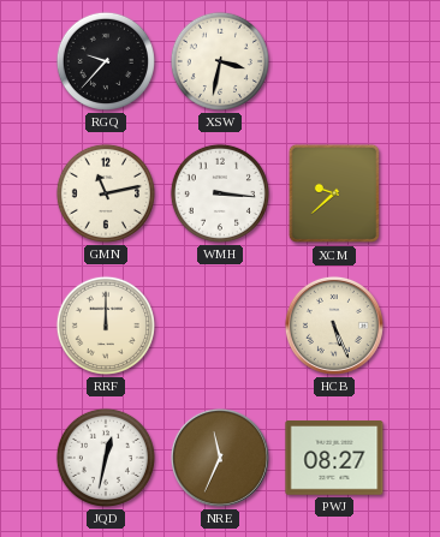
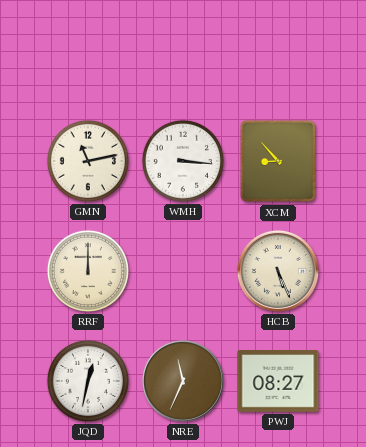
RGQ: 9:37 -> none
XSW: 3:32 -> none
XCM: 9:38 -> 8:53
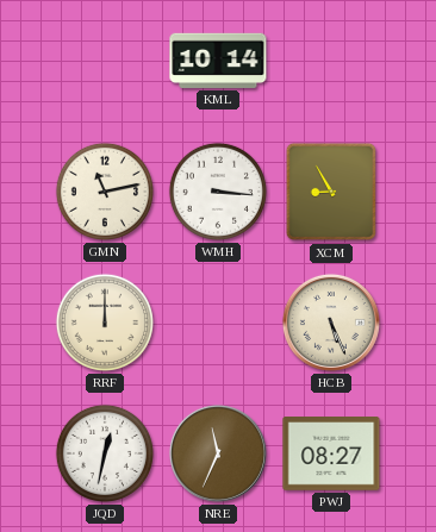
KML: none -> 10:14
XCM: 8:53 -> 8:55
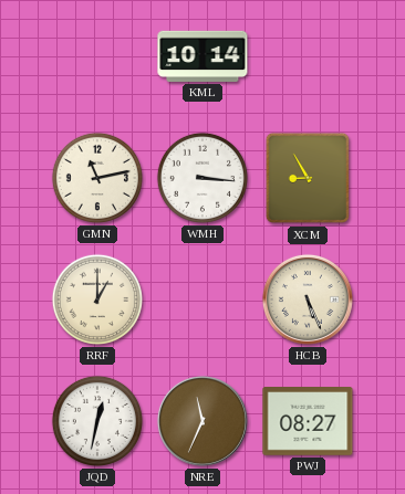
RRF: 12:00 -> 1:00
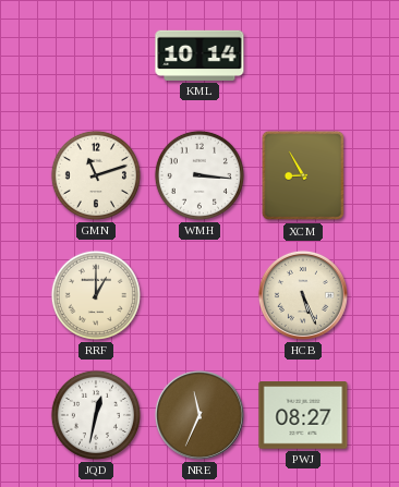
GMN: 11:13 -> 11:12
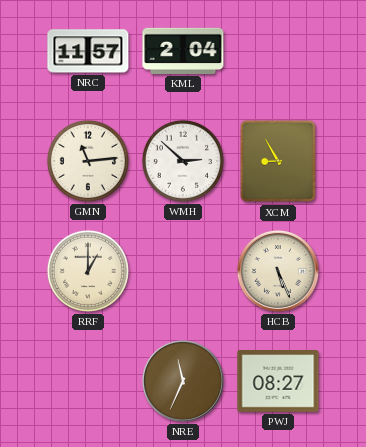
NRC: none -> 11:57
KML: 10:14 -> 2:04
GMN: 11:12 -> 11:14
WMH: 3:16 -> 2:52
JQD: 12:32 -> none
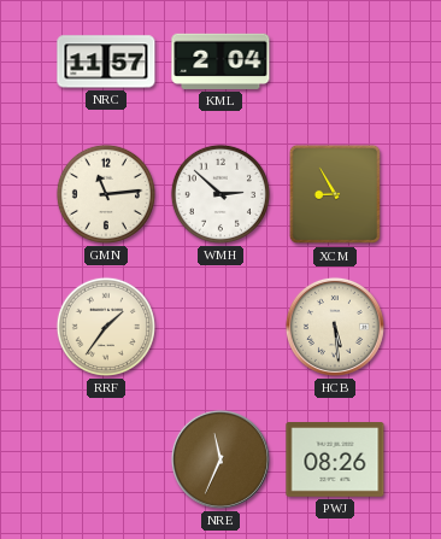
RRF: 1:00 -> 1:36
HCB: 5:26 -> 5:29
PWJ: 08:27 -> 08:26
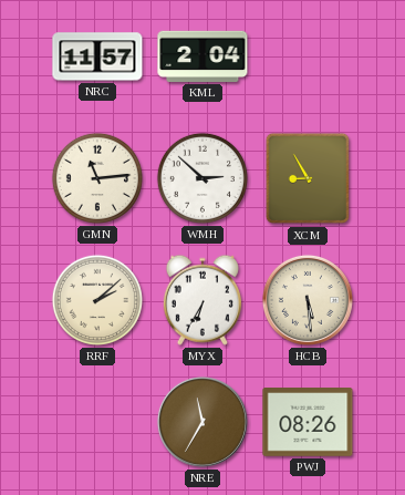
RRF: 1:36 -> 2:08
MYX: none -> 6:35
NRE: 11:34 -> 11:35
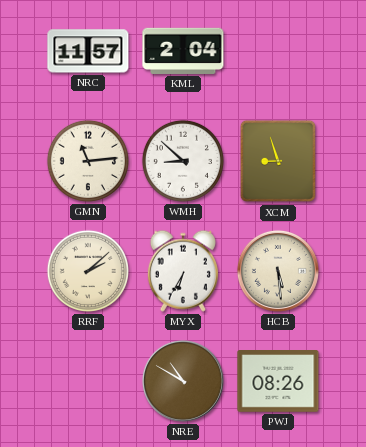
WMH: 2:52 -> 8:52
XCM: 8:55 -> 8:57
NRE: 11:35 -> 10:50
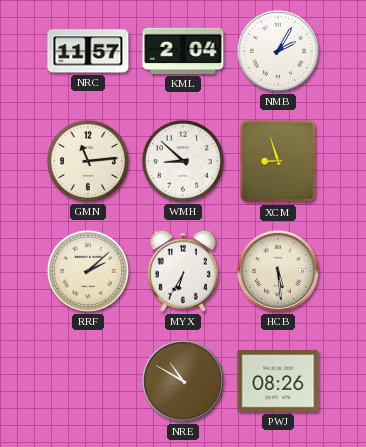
NMB: none -> 2:05
